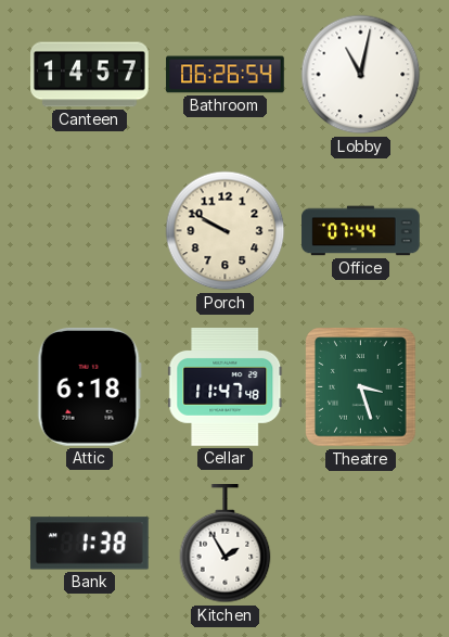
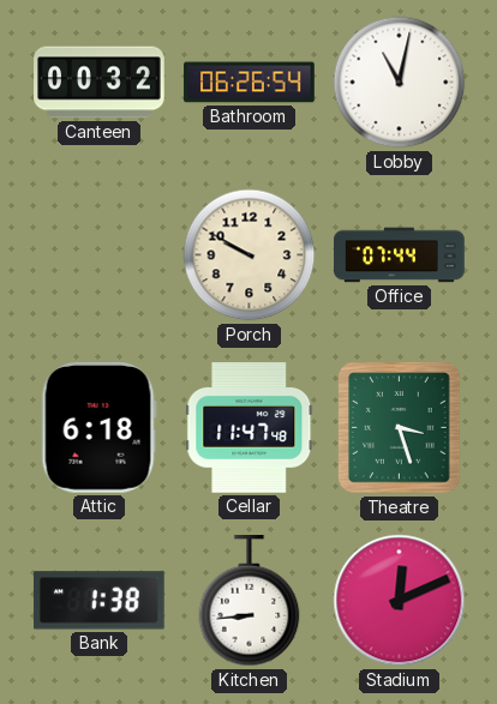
Canteen: 14:57 -> 00:32
Kitchen: 1:55 -> 8:44
Stadium: none -> 12:11
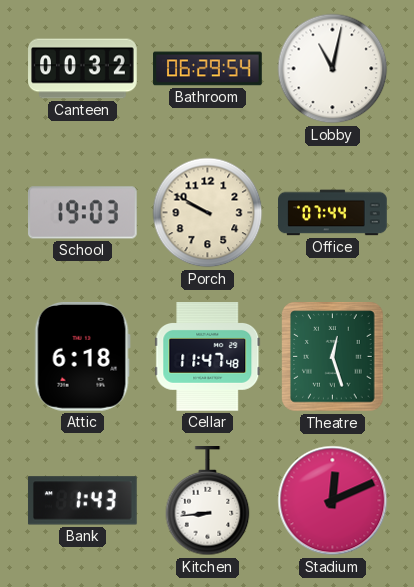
Bathroom: 06:26 -> 06:29
School: none -> 19:03
Theatre: 3:27 -> 12:27
Bank: 1:38 -> 1:43
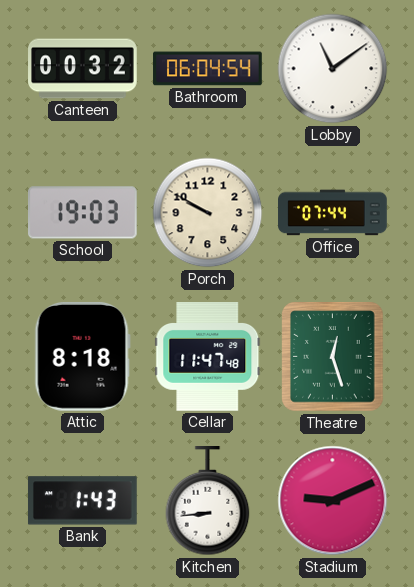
Bathroom: 06:29 -> 06:04
Lobby: 11:02 -> 11:09
Attic: 6:18 -> 8:18
Stadium: 12:11 -> 9:11
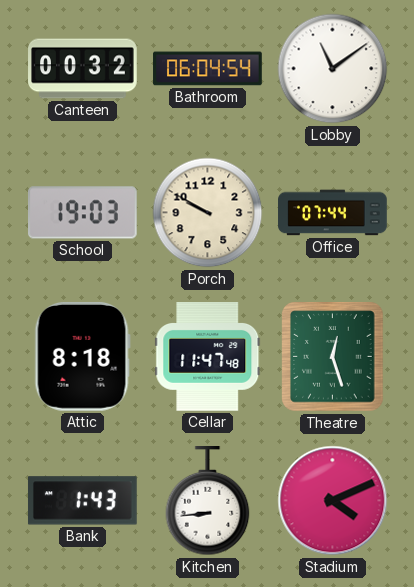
Stadium: 9:11 -> 4:11
